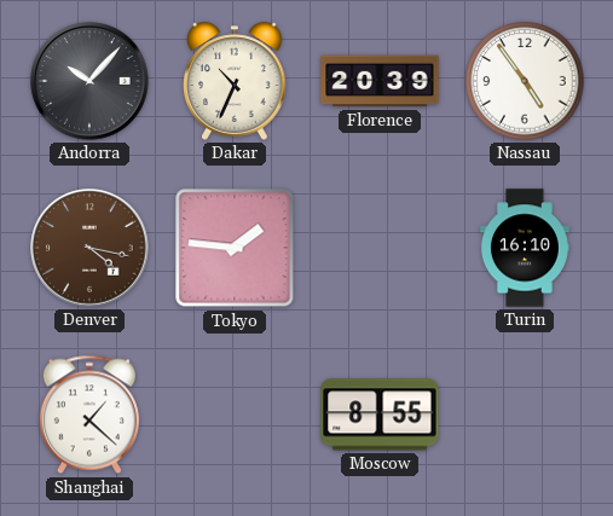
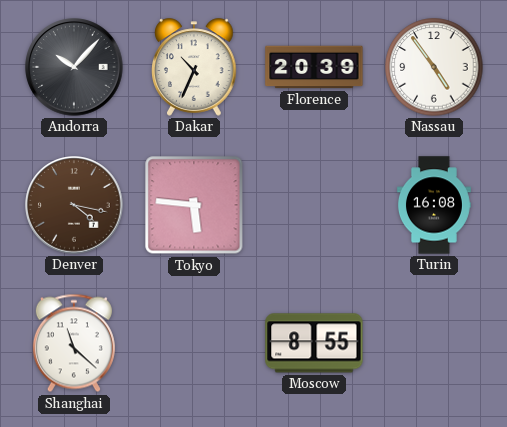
Tokyo: 1:46 -> 5:46
Turin: 16:10 -> 16:08
Shanghai: 1:22 -> 11:22
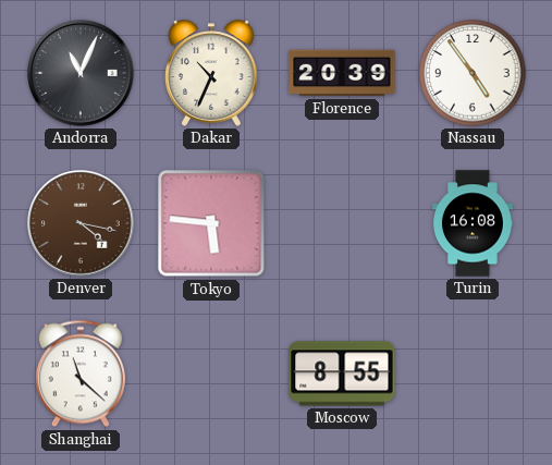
Andorra: 10:07 -> 11:04
